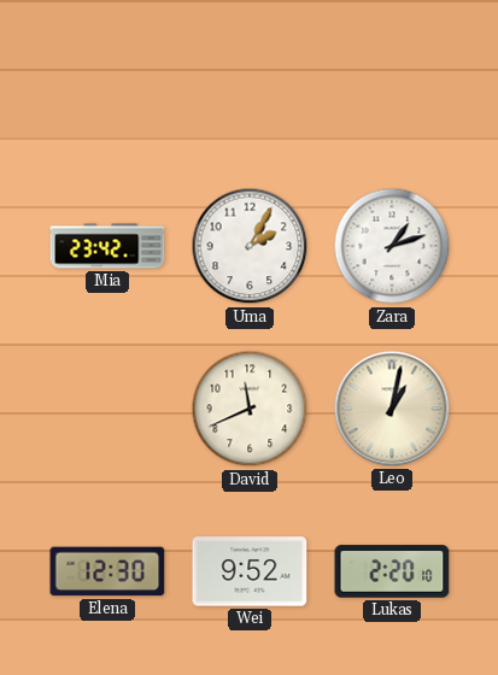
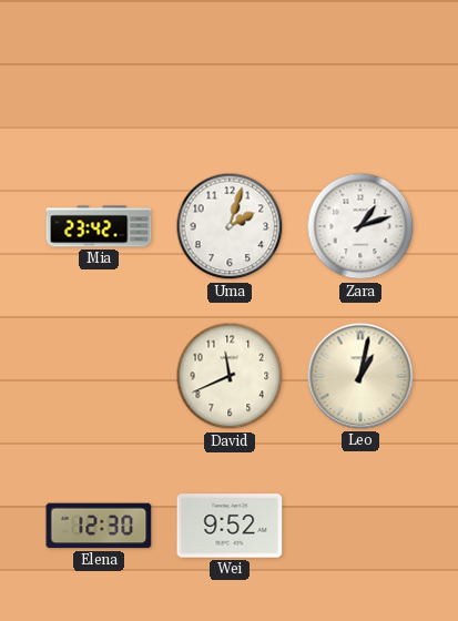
Uma: 2:05 -> 2:03
Lukas: 2:20 -> none
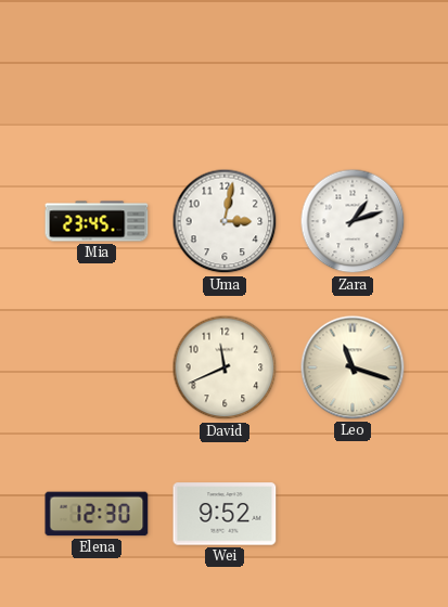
Mia: 23:42 -> 23:45
Uma: 2:03 -> 3:02
Leo: 1:02 -> 11:18
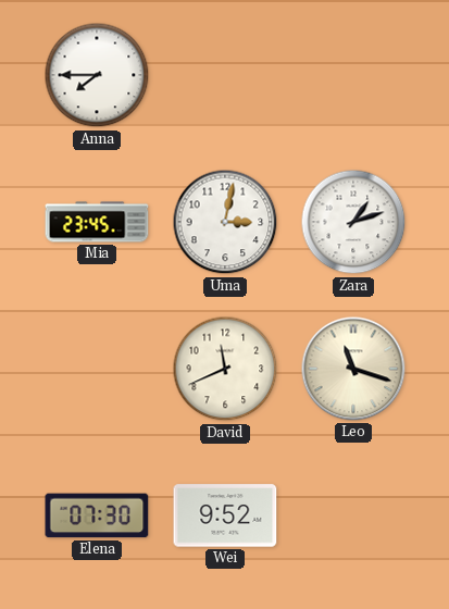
Anna: none -> 7:45
Elena: 12:30 -> 07:30
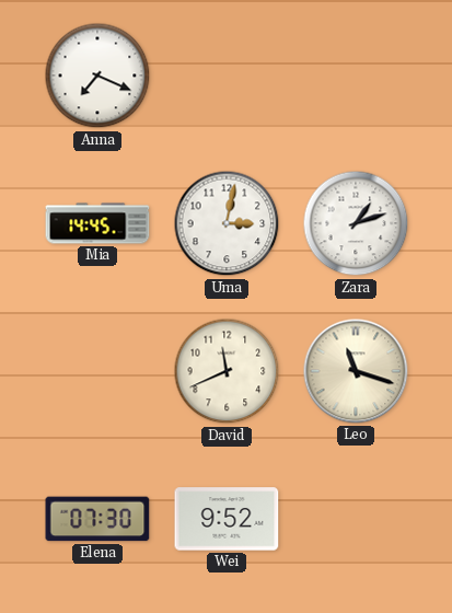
Anna: 7:45 -> 7:19
Mia: 23:45 -> 14:45
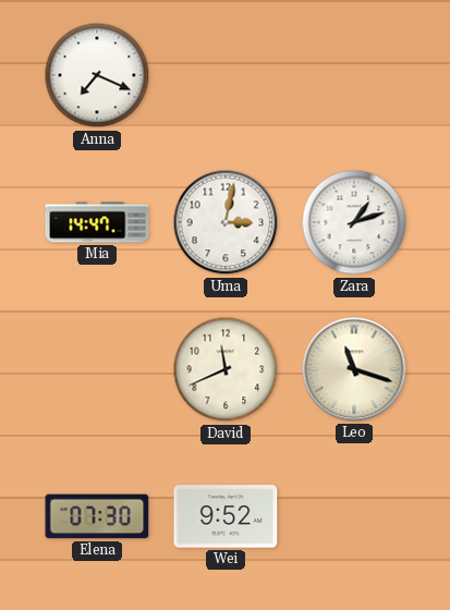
Mia: 14:45 -> 14:47
